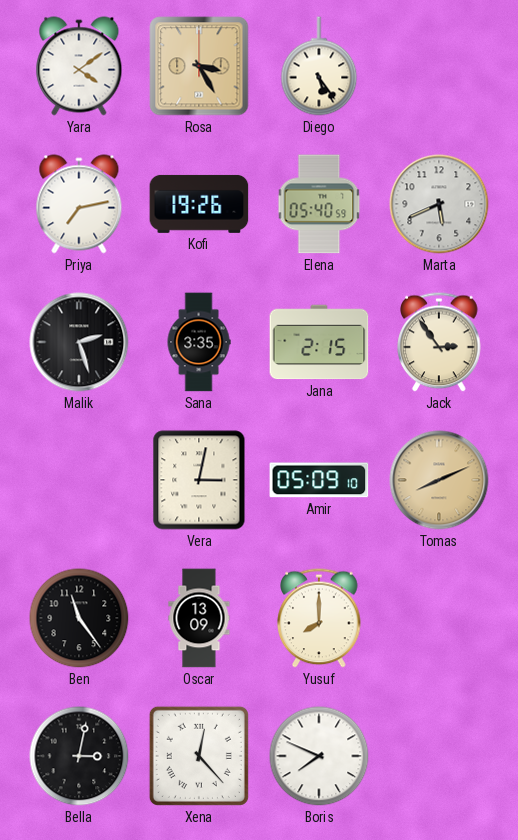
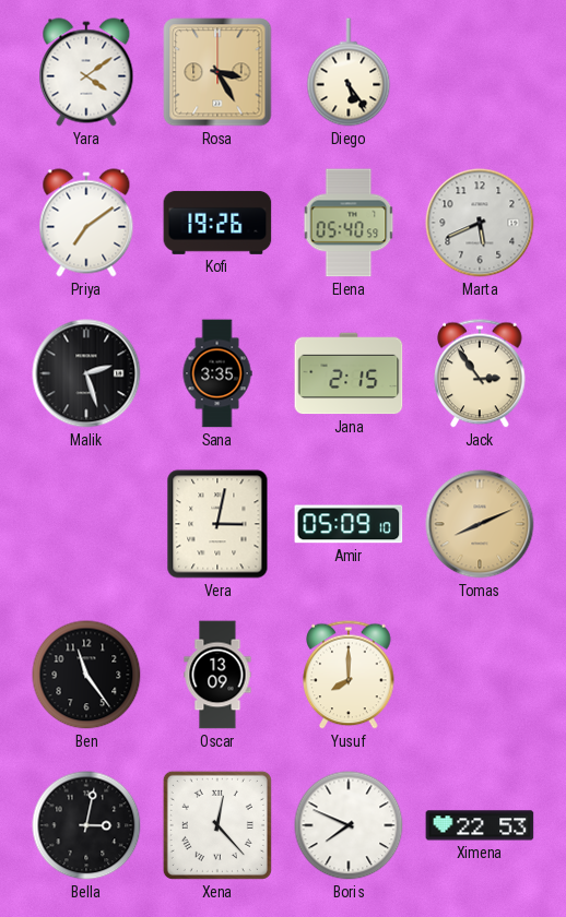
Priya: 7:13 -> 7:09
Ximena: none -> 22:53
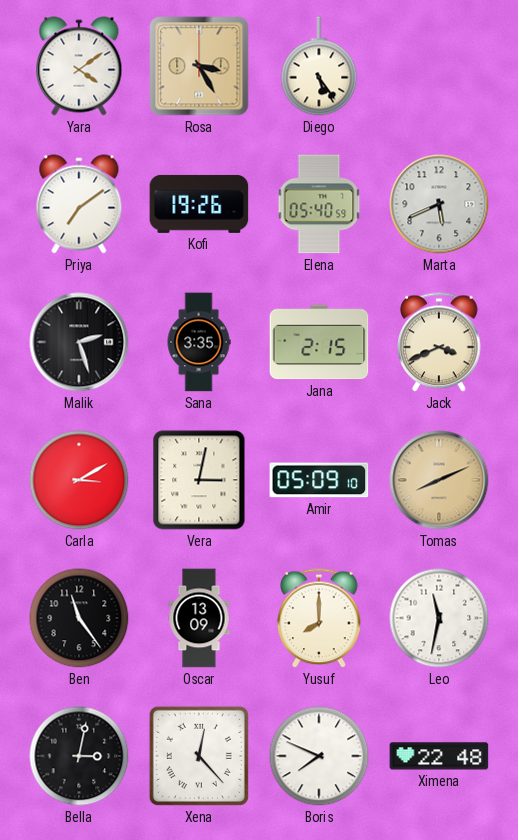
Jack: 2:54 -> 3:41
Carla: none -> 3:10
Leo: none -> 11:32
Ximena: 22:53 -> 22:48
